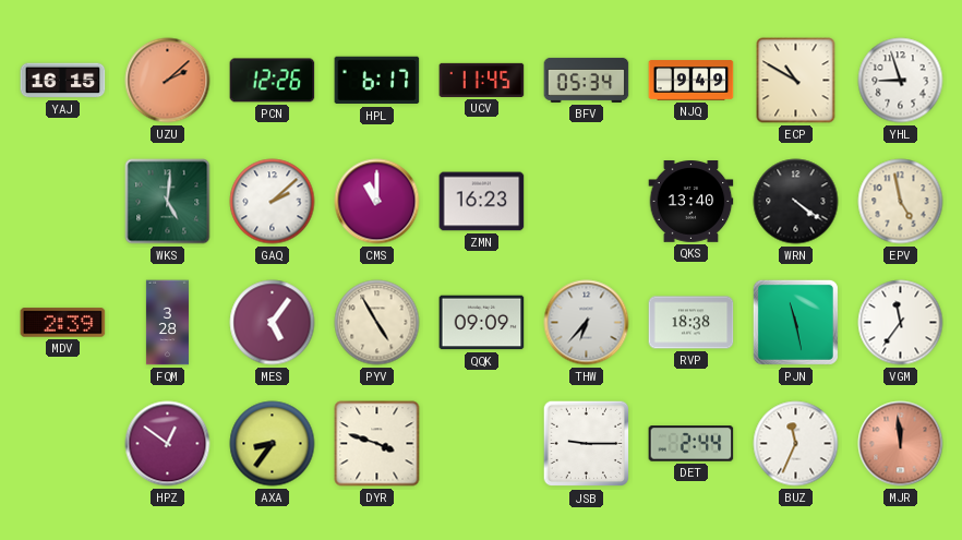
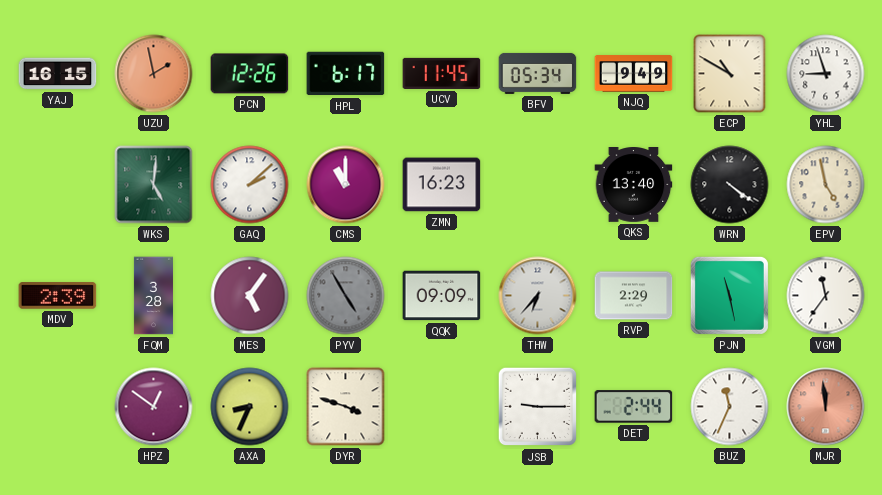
UZU: 2:08 -> 1:58
PYV dial: cream -> grey
RVP: 18:38 -> 2:29
AXA: 8:36 -> 8:34
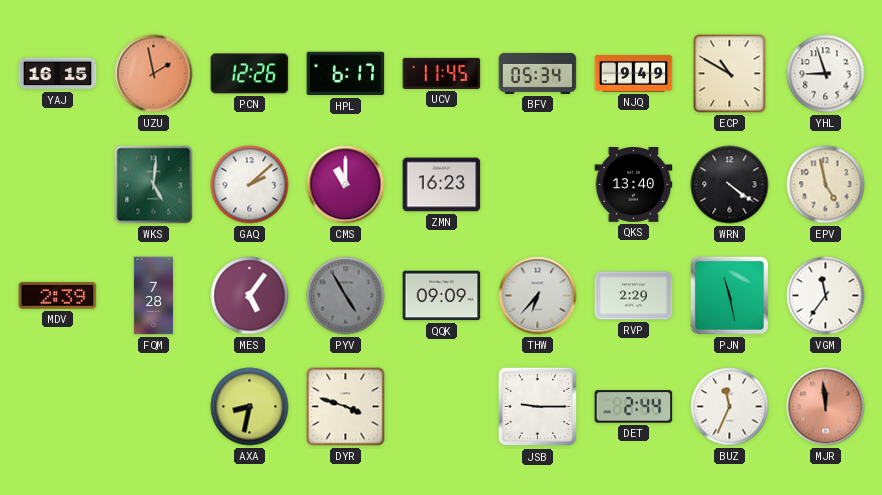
FQM: 3:28 -> 7:28
HPZ: 12:51 -> none
AXA: 8:34 -> 8:32
